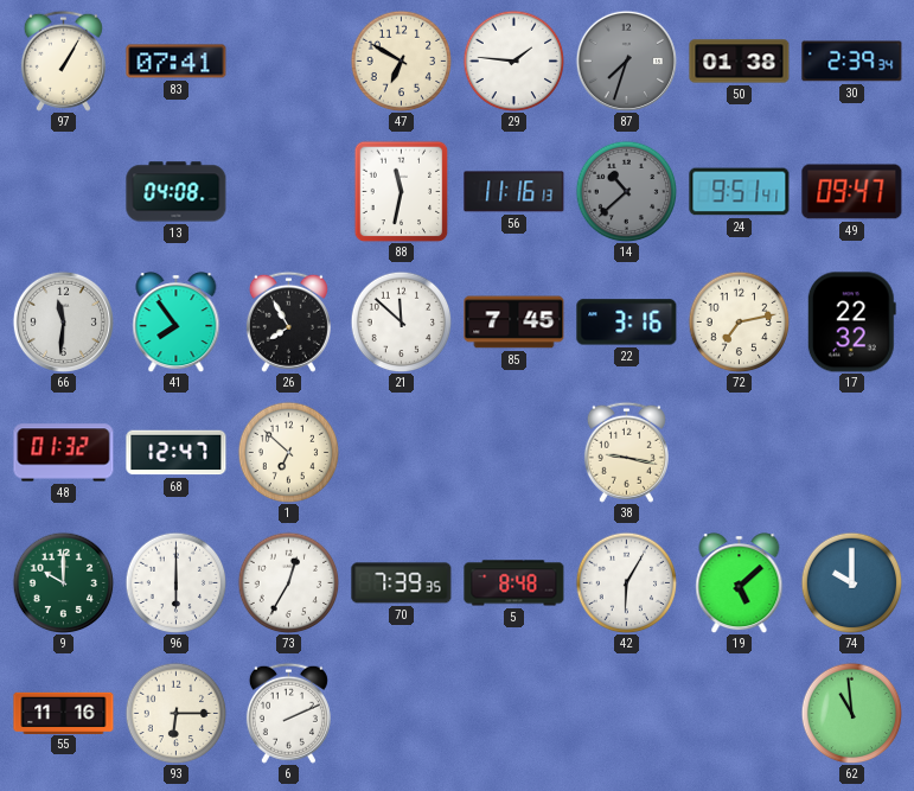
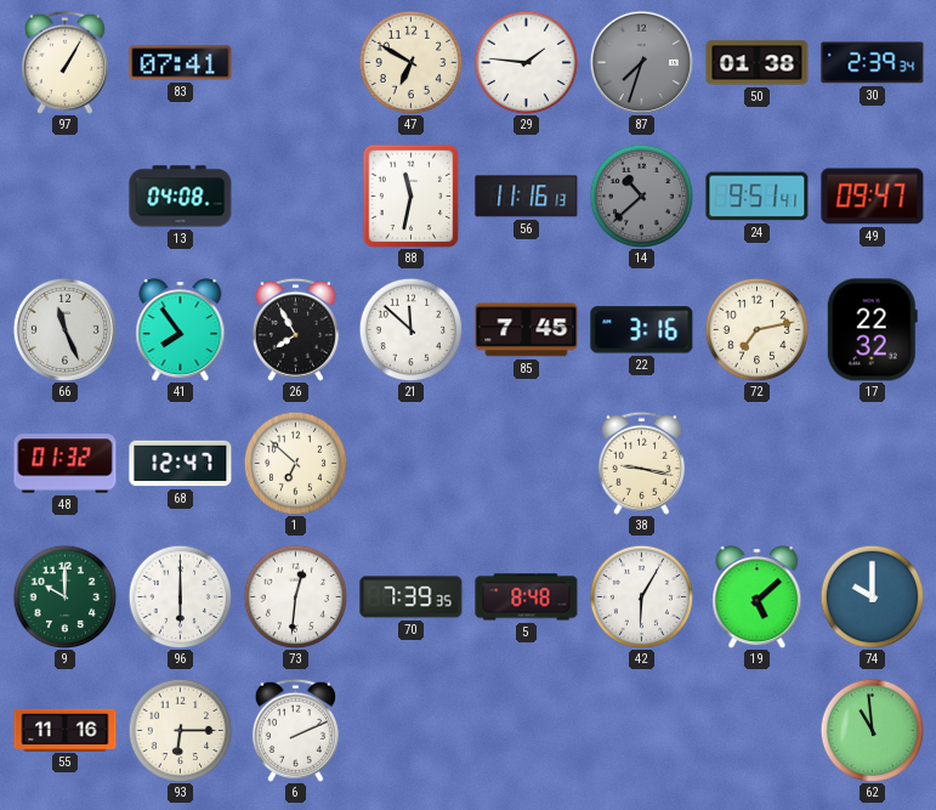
66: 11:31 -> 11:26
73: 12:35 -> 12:31
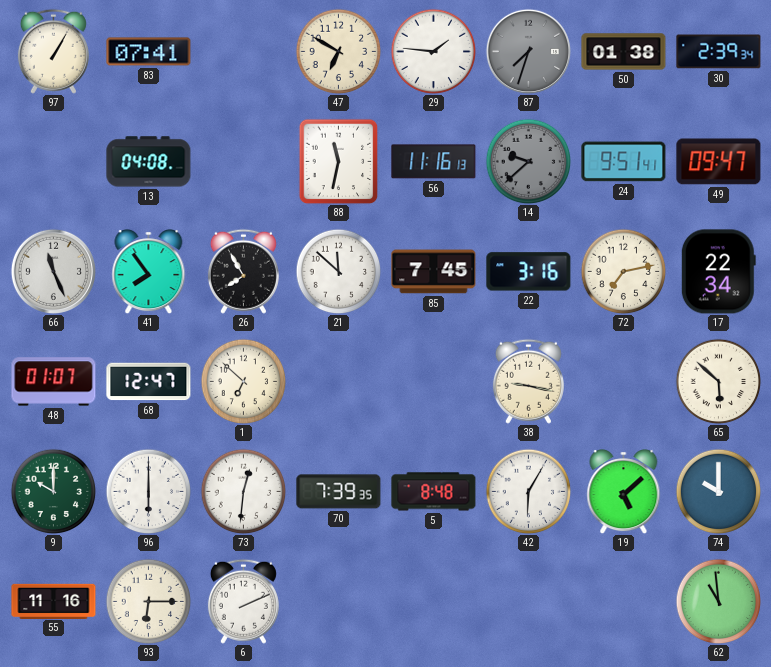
14: 10:38 -> 9:38
17: 22:32 -> 22:34
48: 01:32 -> 01:07
65: none -> 5:52
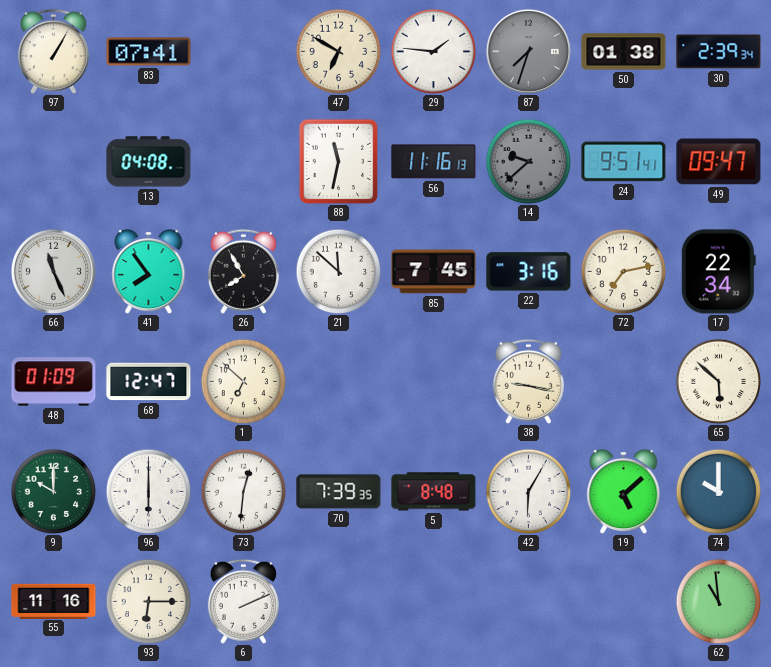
48: 01:07 -> 01:09
